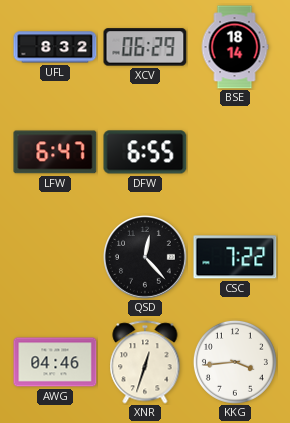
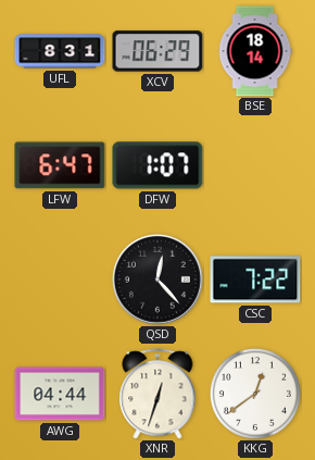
UFL: 8:32 -> 8:31
DFW: 6:55 -> 1:07
AWG: 04:46 -> 04:44
KKG: 3:44 -> 12:39
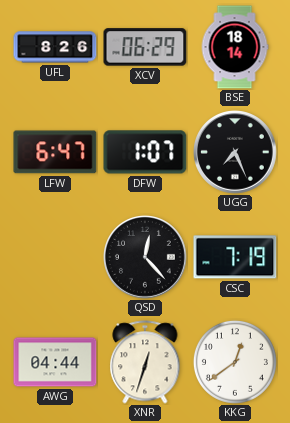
UFL: 8:31 -> 8:26
UGG: none -> 7:26
CSC: 7:22 -> 7:19
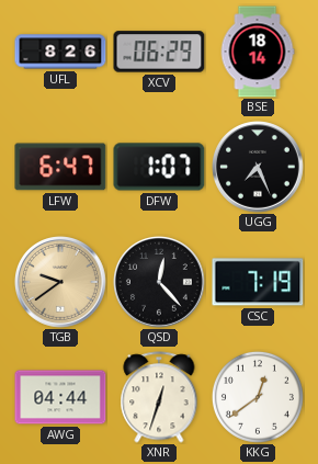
TGB: none -> 9:39
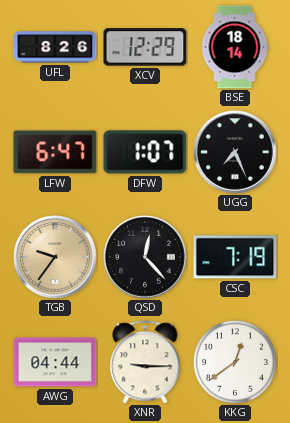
XCV: 06:29 -> 12:29
TGB: 9:39 -> 9:36
XNR: 12:33 -> 9:15
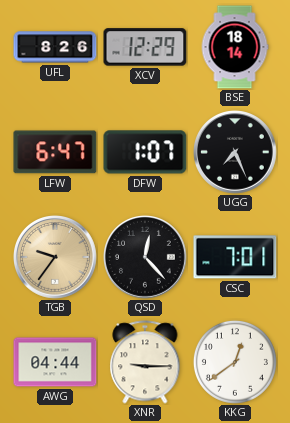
CSC: 7:19 -> 7:01
